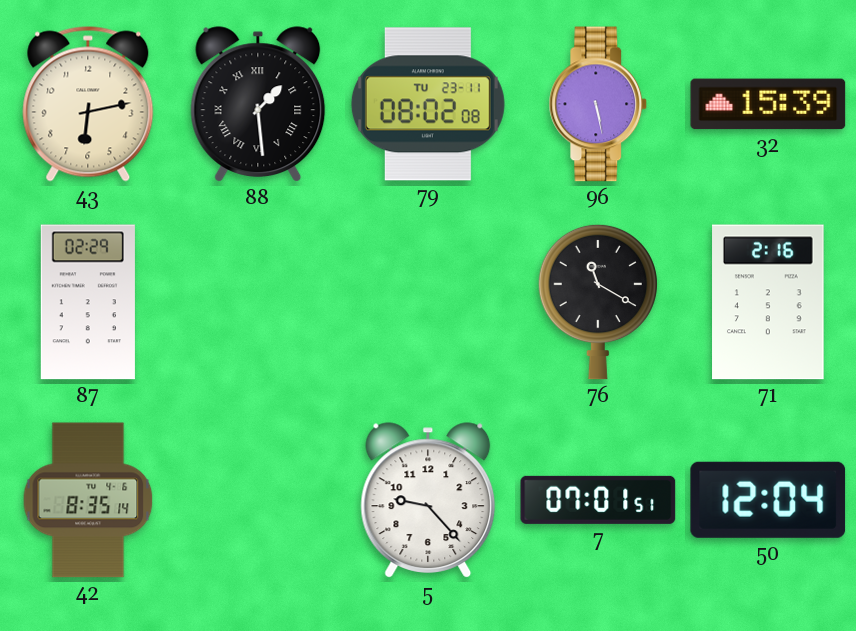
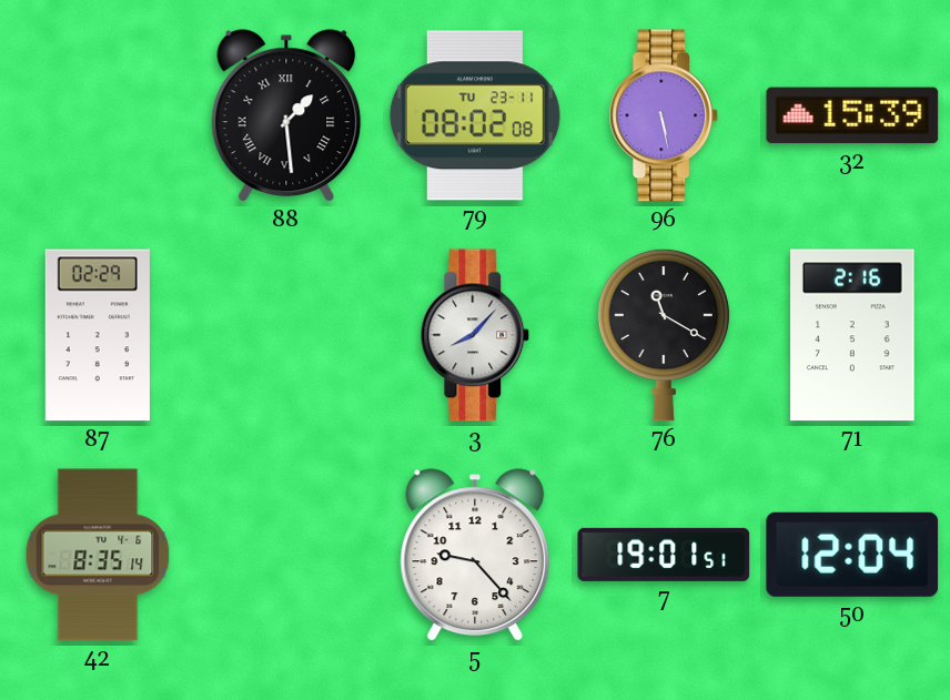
43: 6:13 -> none
3: none -> 8:07
7: 07:01 -> 19:01
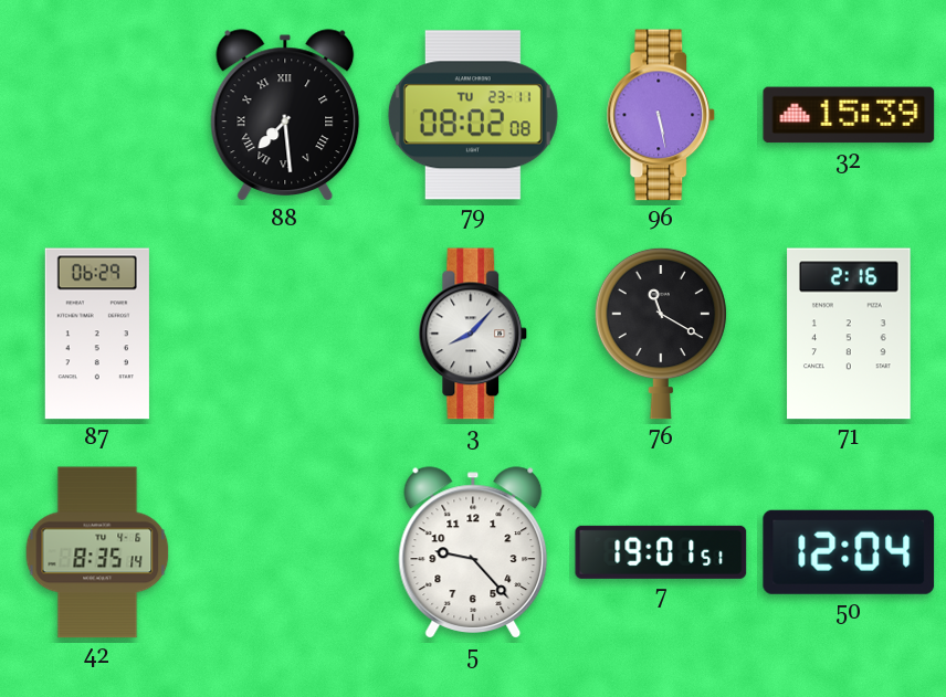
88: 1:29 -> 7:29
87: 02:29 -> 06:29
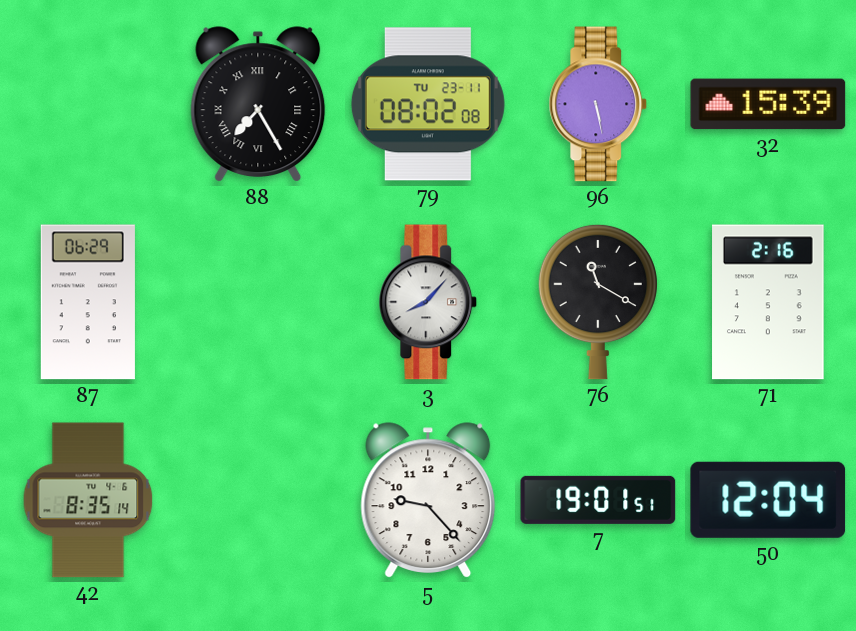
88: 7:29 -> 7:25
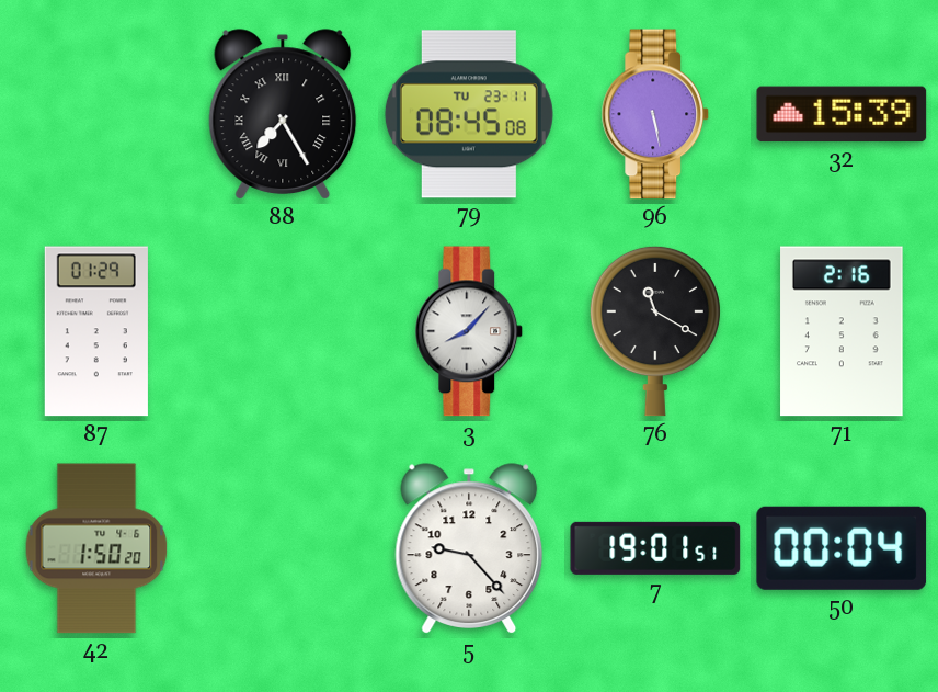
79: 08:02 -> 08:45
87: 06:29 -> 01:29
42: 8:35 -> 1:50
50: 12:04 -> 00:04
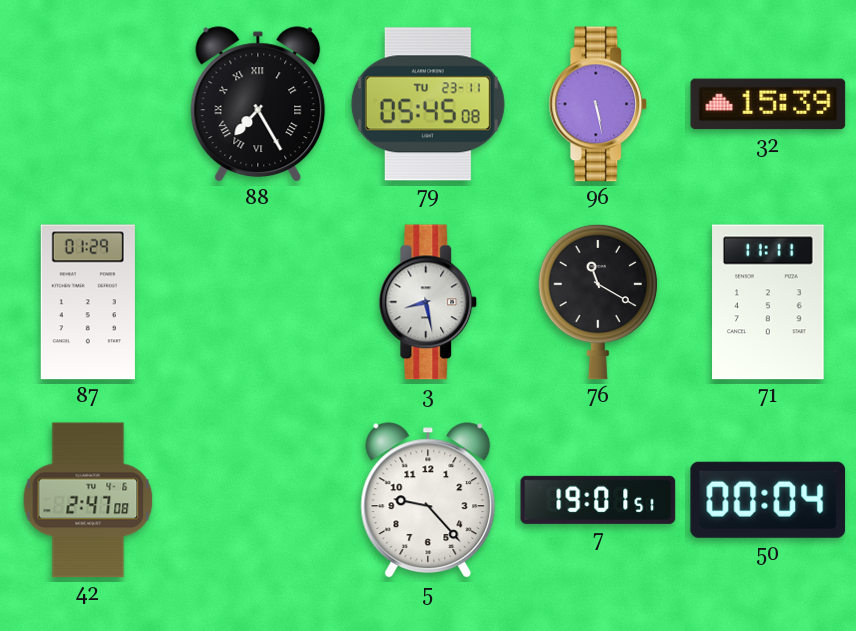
79: 08:45 -> 05:45
3: 8:07 -> 8:28
71: 2:16 -> 11:11
42: 1:50 -> 2:47
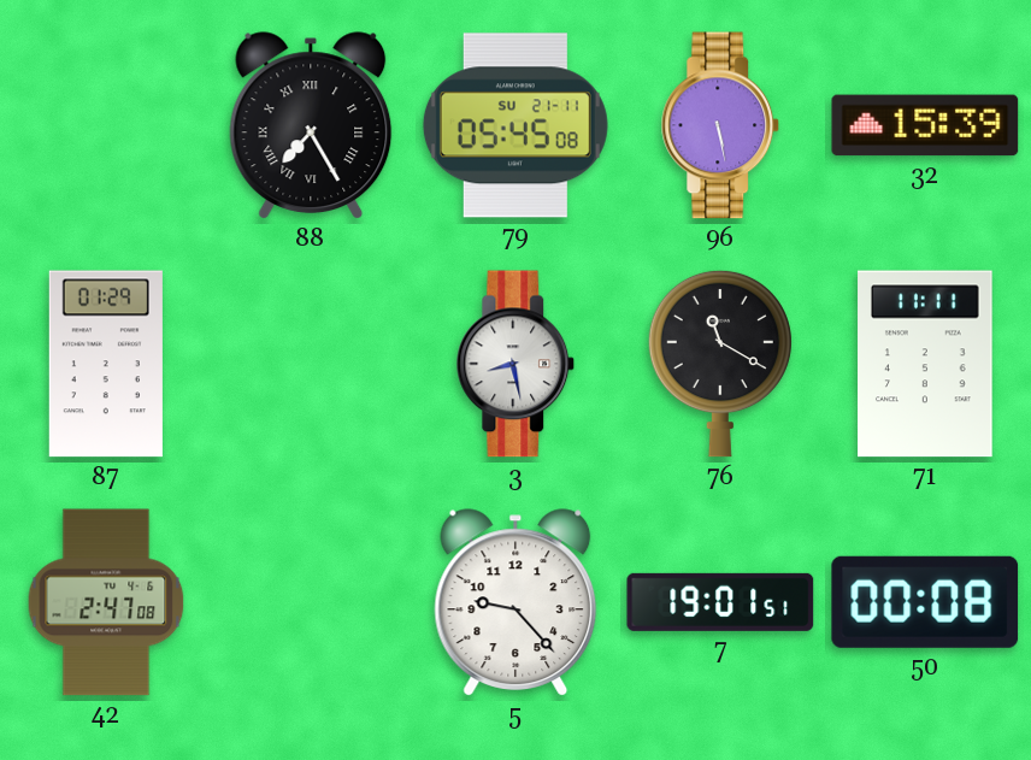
79 date: TU 23-11 -> SU 21-11
50: 00:04 -> 00:08
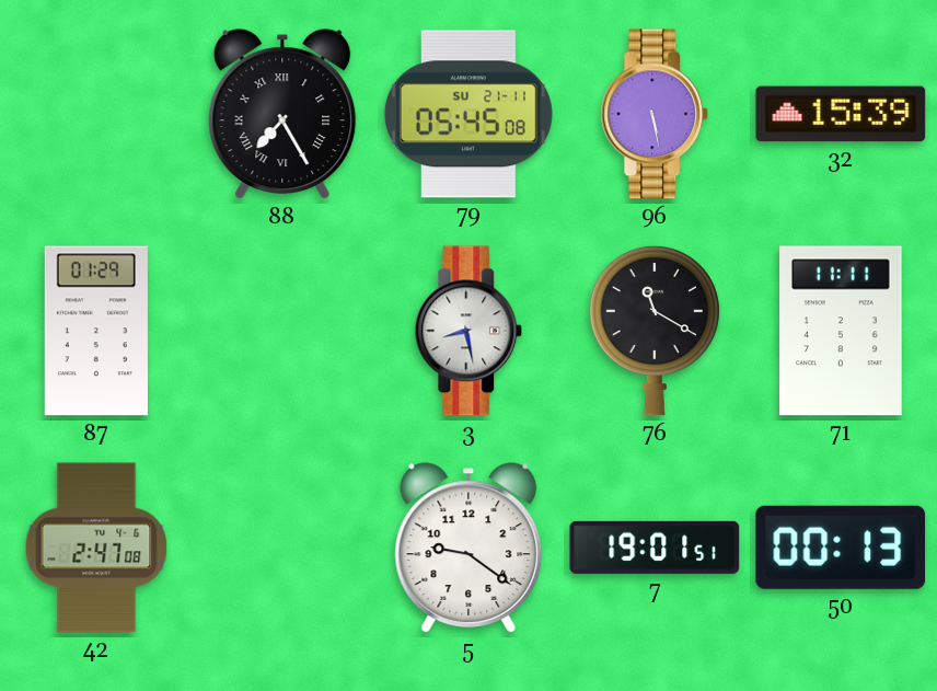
5: 9:23 -> 9:21
50: 00:08 -> 00:13
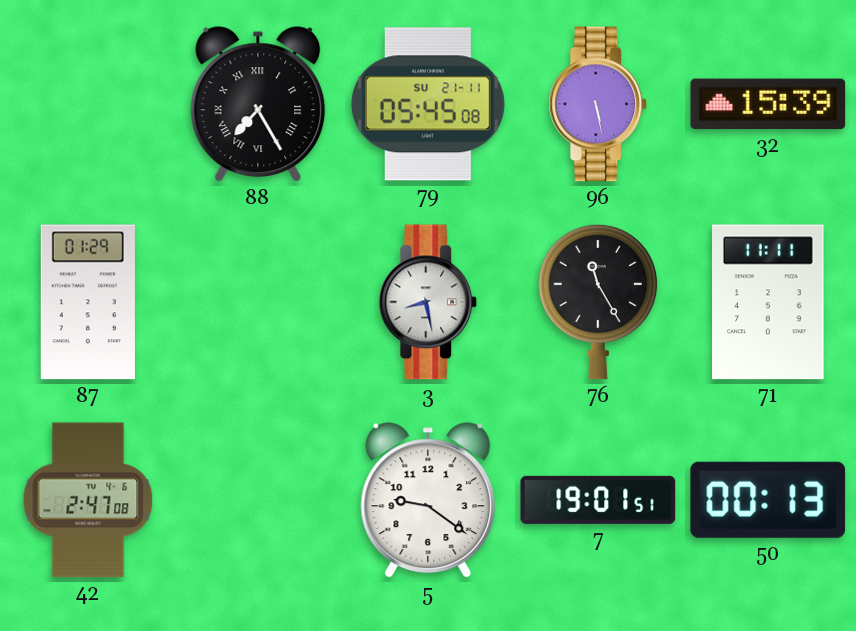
76: 11:20 -> 11:25
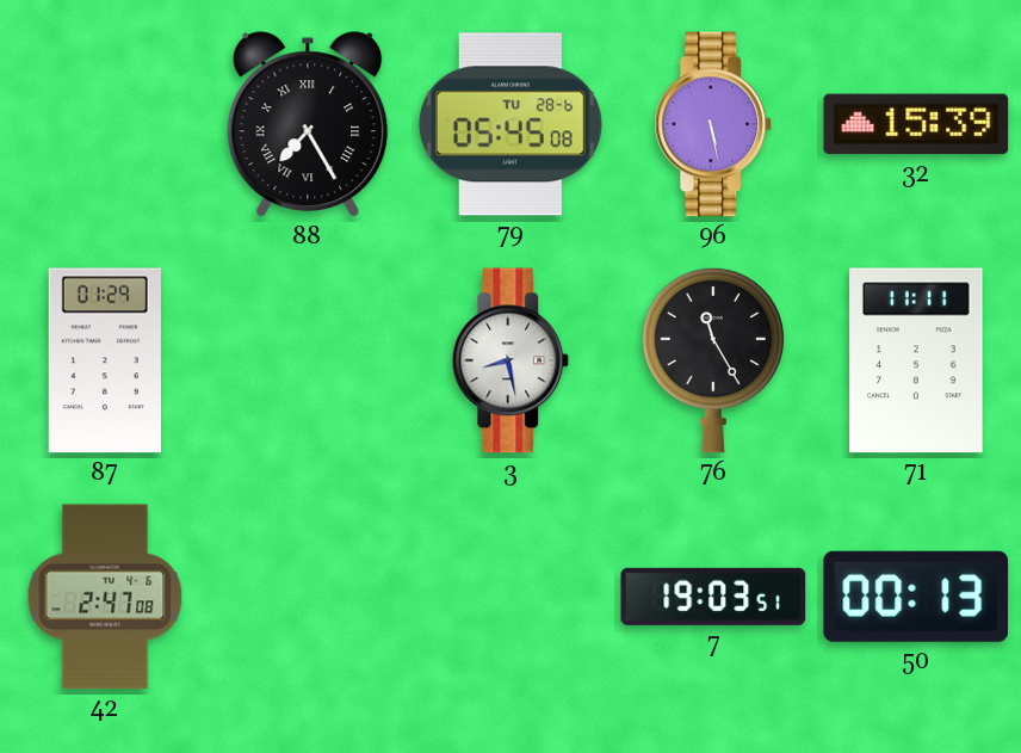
79 date: SU 21-11 -> TU 28-6
5: 9:21 -> none
7: 19:01 -> 19:03
